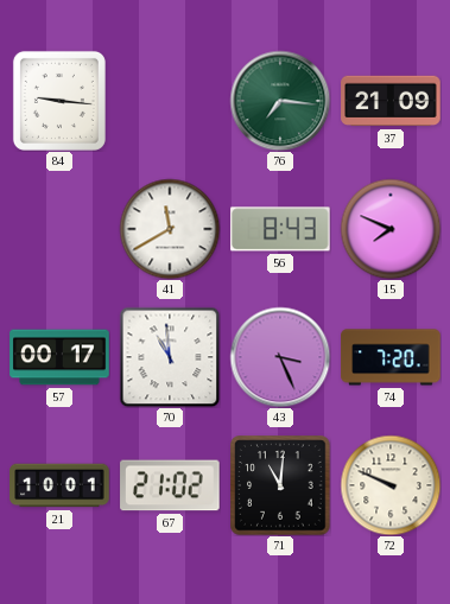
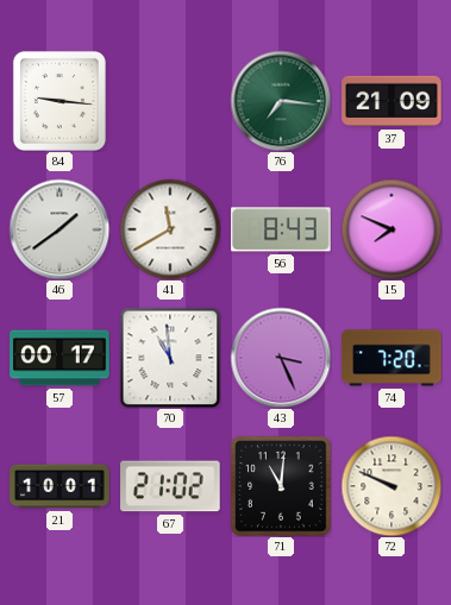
46: none -> 1:39
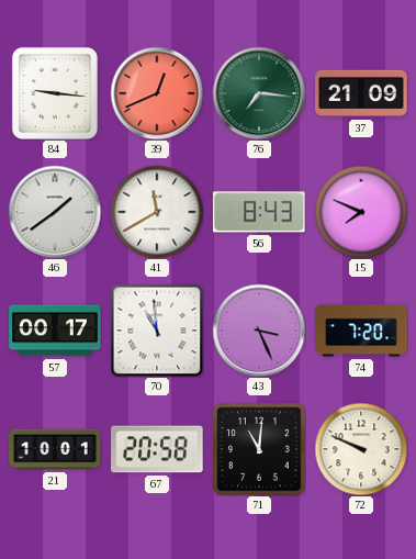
39: none -> 12:41
67: 21:02 -> 20:58
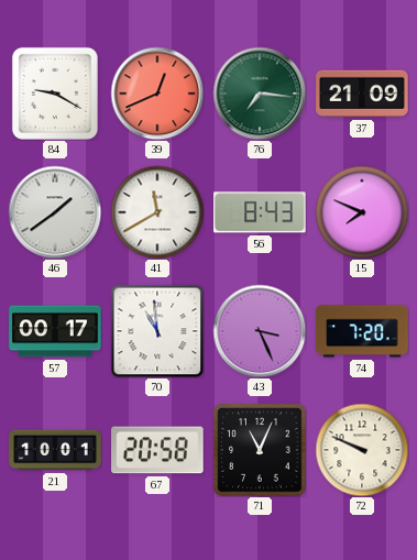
84: 9:16 -> 9:20
71: 11:01 -> 11:04
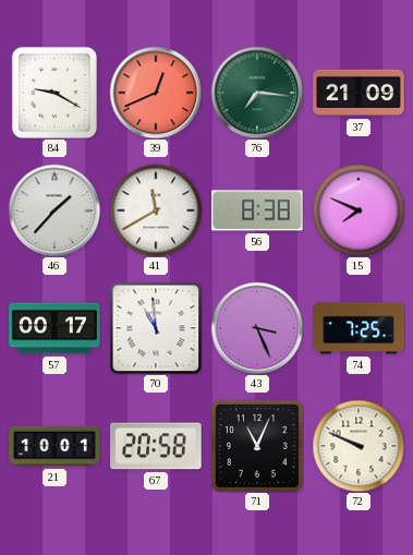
46: 1:39 -> 1:37
56: 8:43 -> 8:38
74: 7:20 -> 7:25
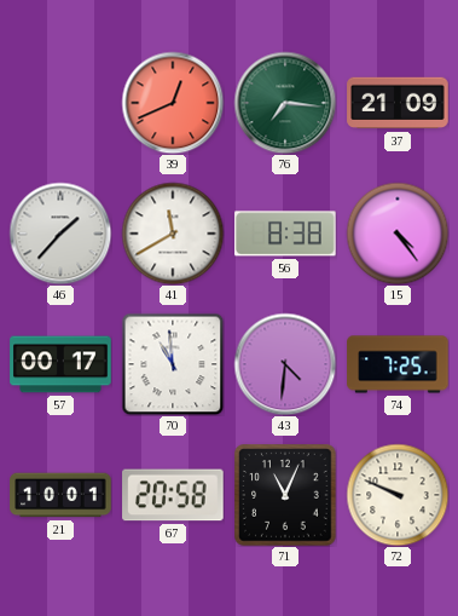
84: 9:20 -> none
15: 7:49 -> 4:24
43: 3:26 -> 4:31
